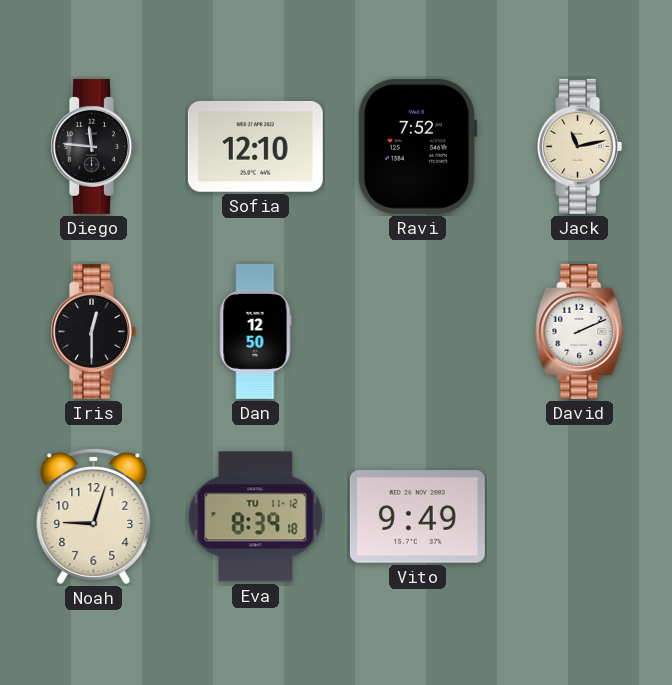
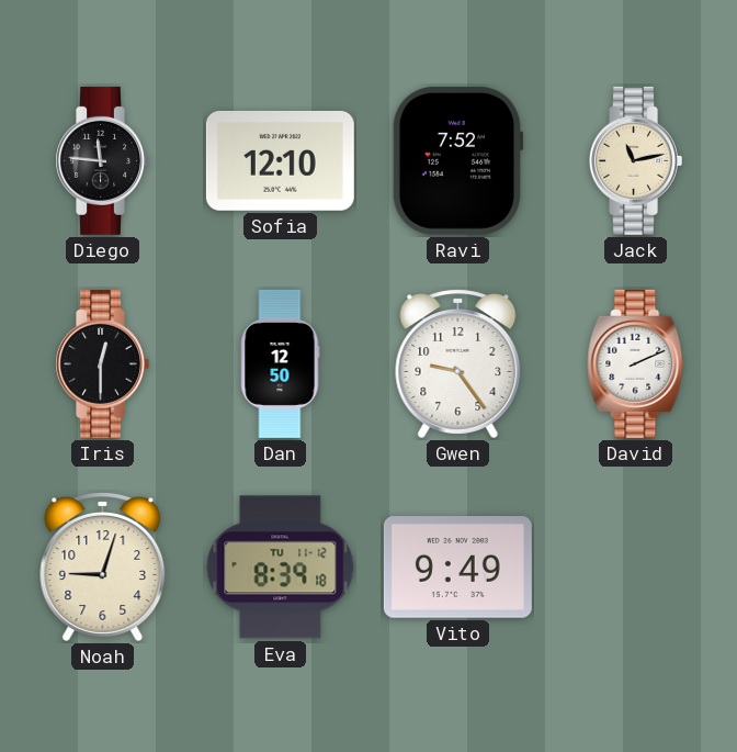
Gwen: none -> 9:24
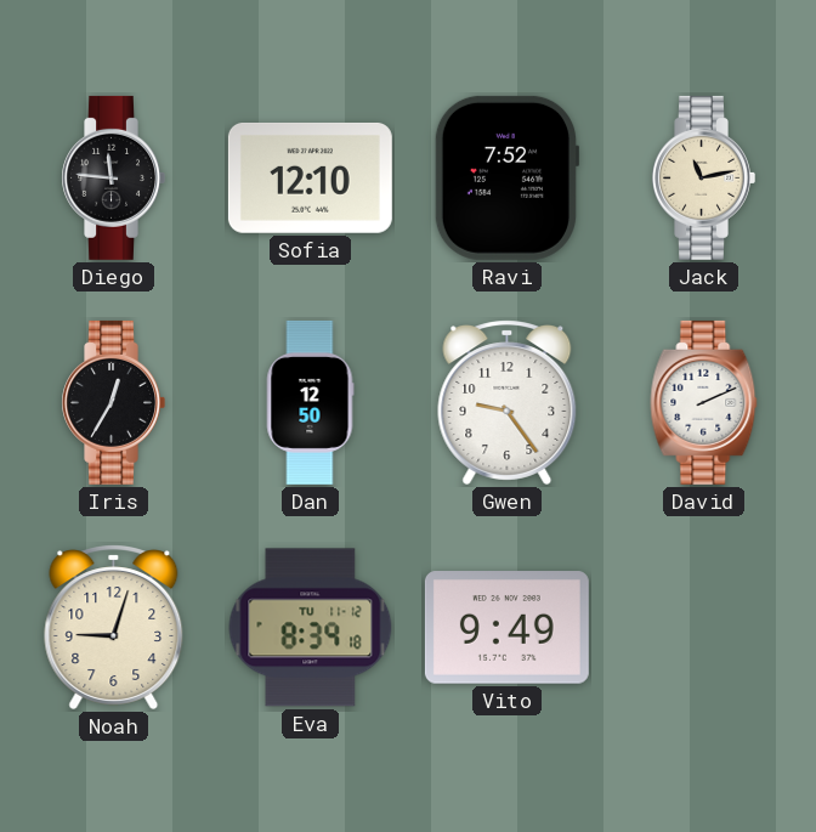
Iris: 12:30 -> 12:35
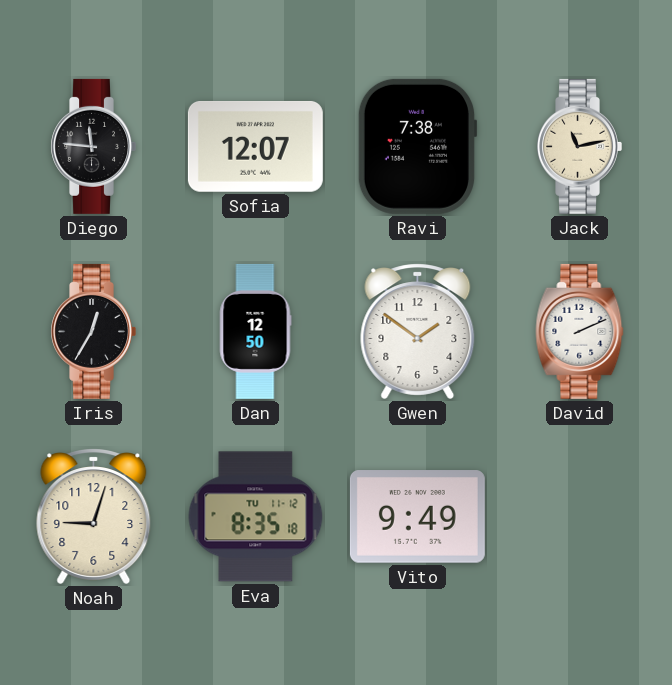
Sofia: 12:10 -> 12:07
Ravi: 7:52 -> 7:38
Gwen: 9:24 -> 1:51
Eva: 8:39 -> 8:35
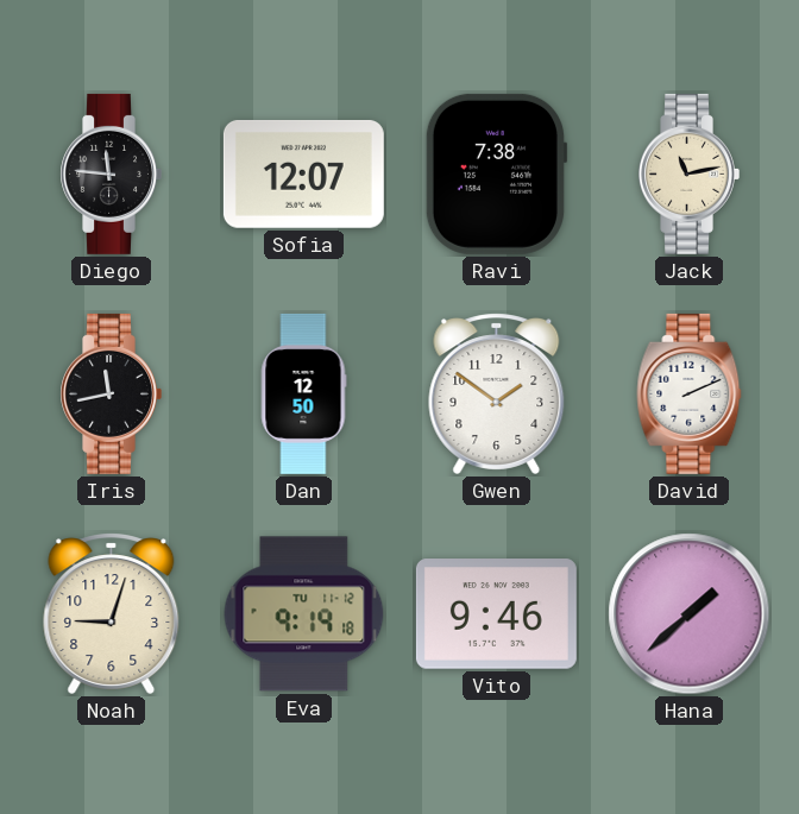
Iris: 12:35 -> 11:43
Eva: 8:35 -> 9:19
Vito: 9:49 -> 9:46
Hana: none -> 1:38
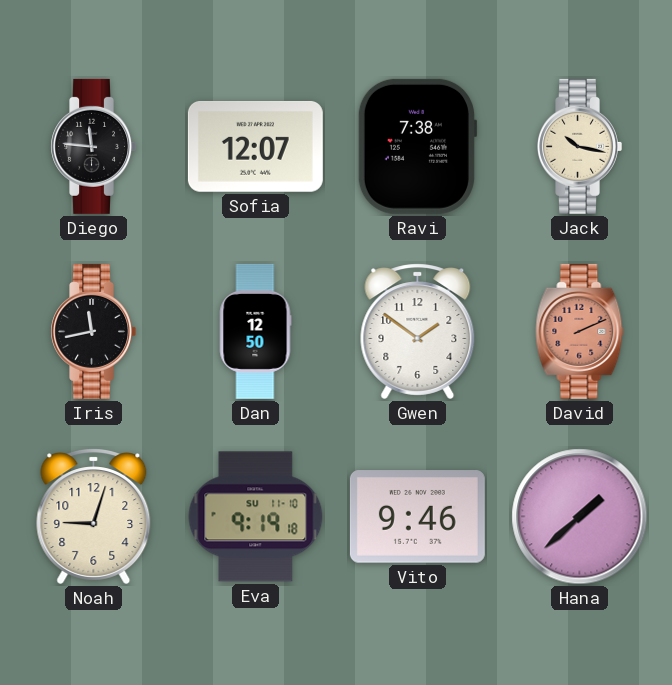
Jack: 11:13 -> 10:17
David dial: white -> salmon
Eva date: TU 11-12 -> SU 11-10
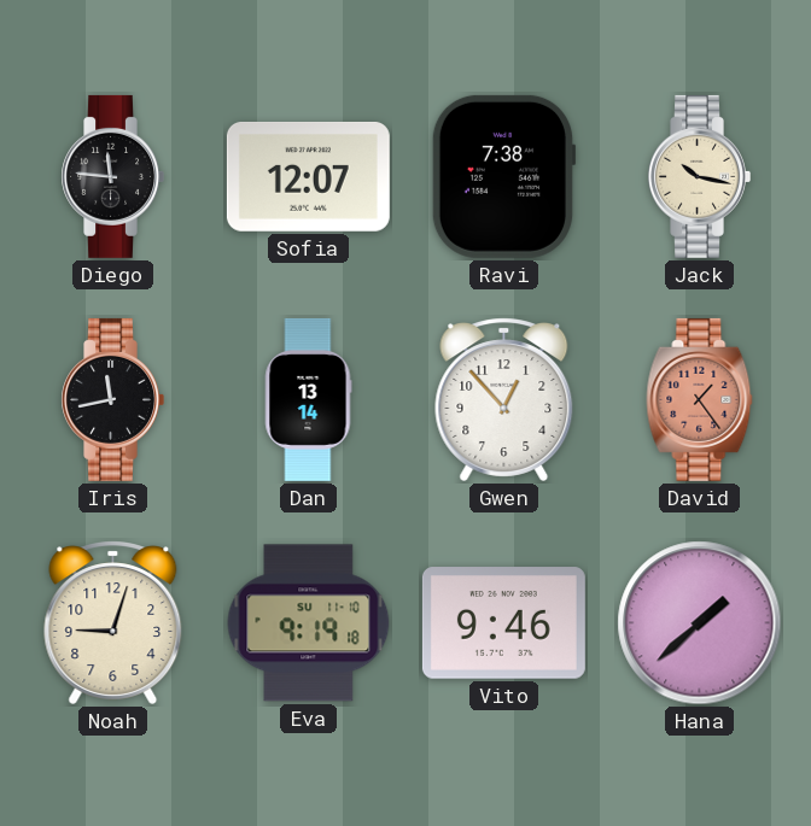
Dan: 12:50 -> 13:14
Gwen: 1:51 -> 12:53
David: 2:11 -> 1:24
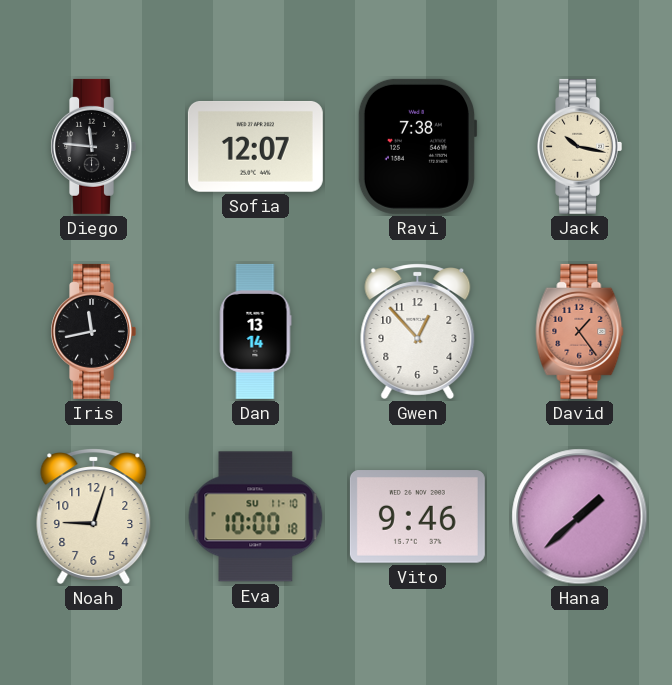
Eva: 9:19 -> 10:00
